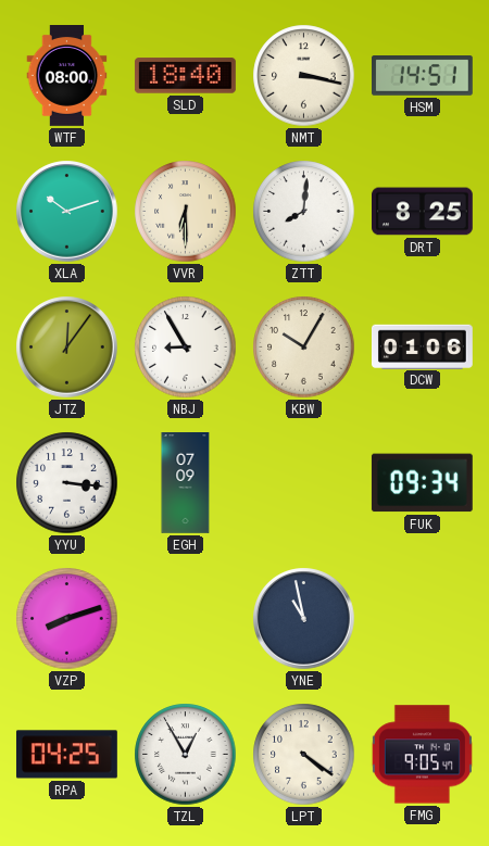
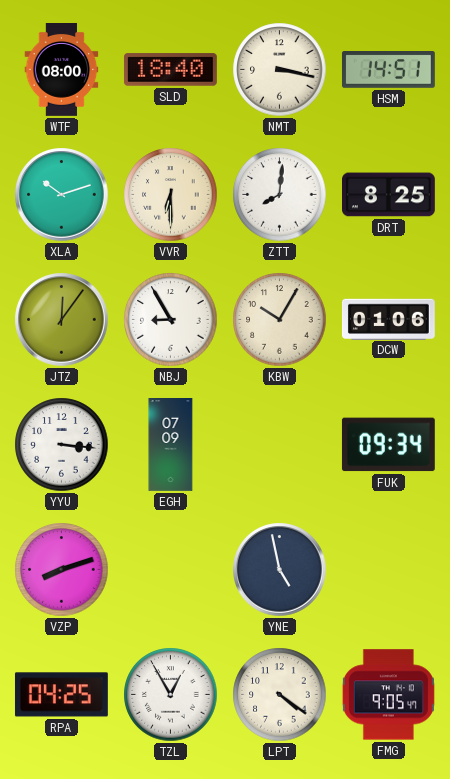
YNE: 10:58 -> 4:58
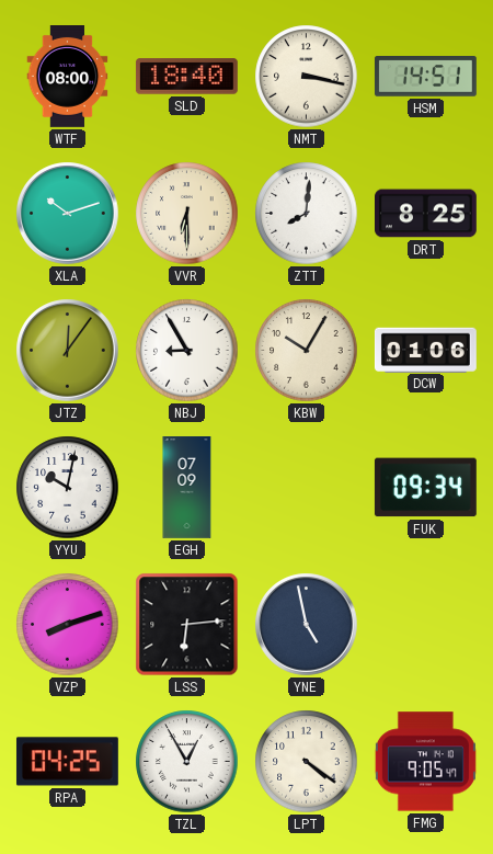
YYU: 3:16 -> 10:02
LSS: none -> 6:14
